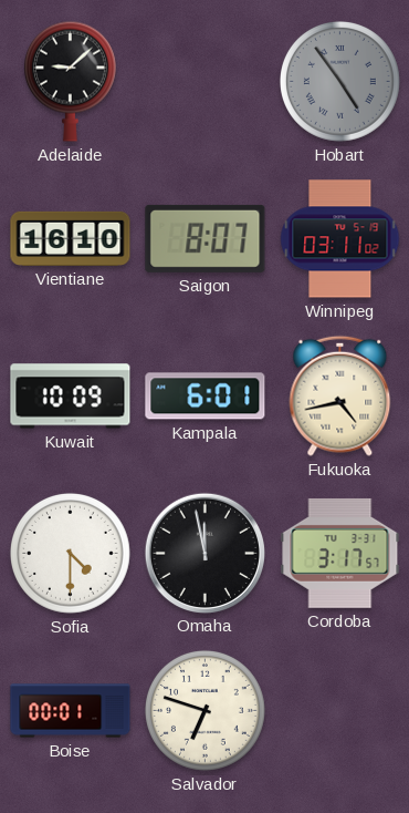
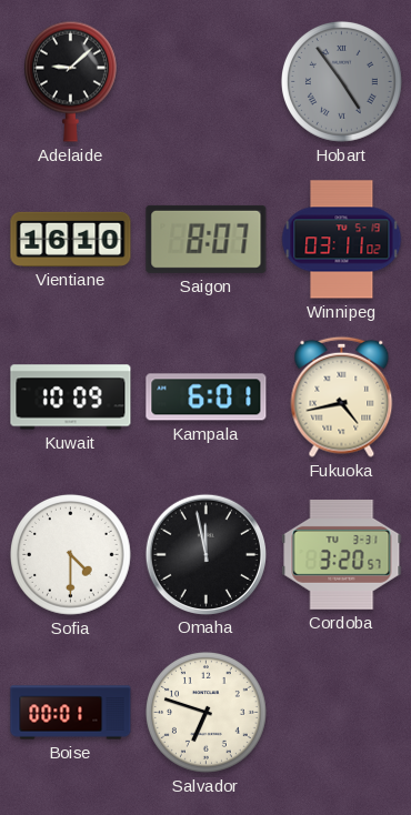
Cordoba: 3:17 -> 3:20
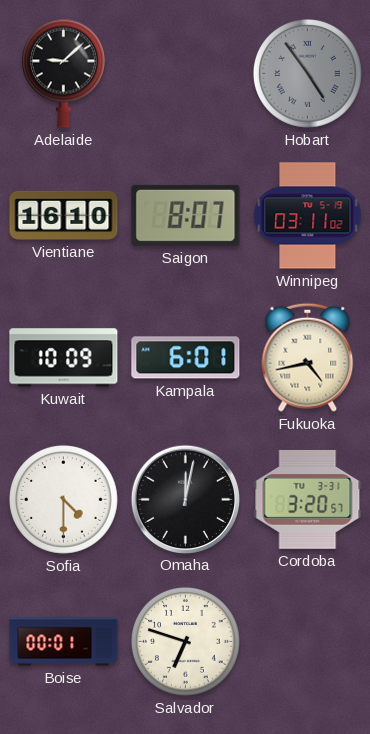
Omaha: 11:58 -> 12:02
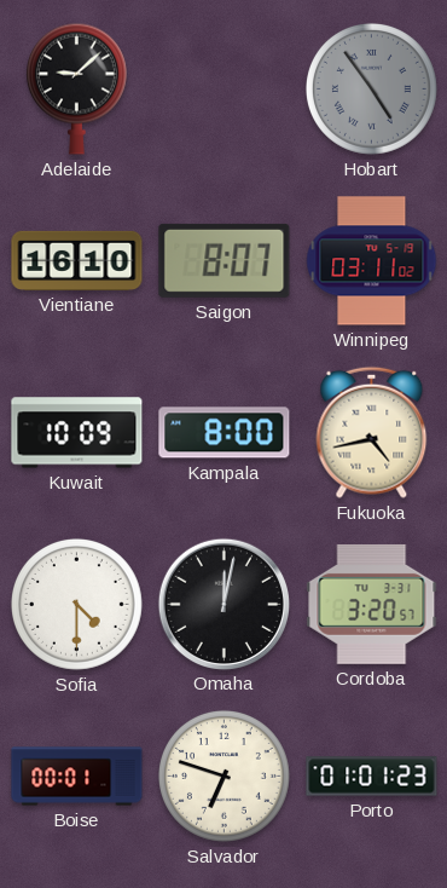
Kampala: 6:01 -> 8:00
Porto: none -> 01:01
